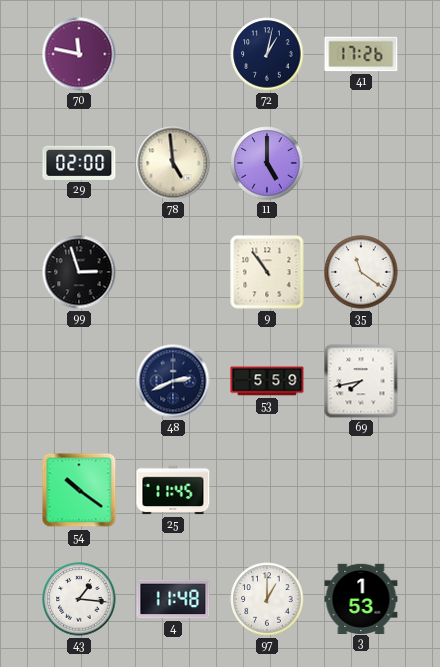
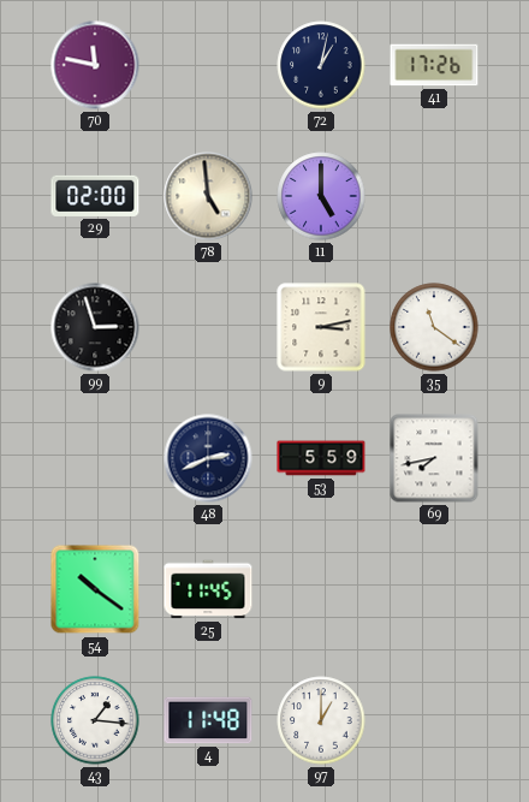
9: 10:54 -> 3:13
3: 1:53 -> none
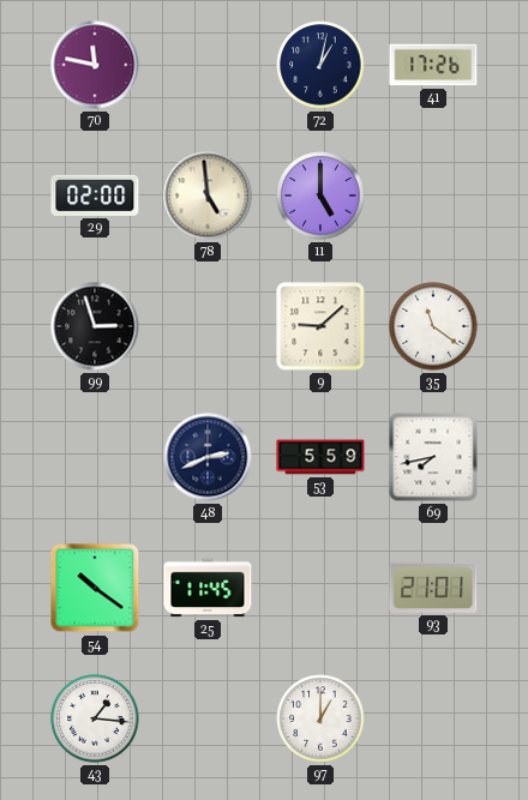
9: 3:13 -> 9:08
93: none -> 21:01
4: 11:48 -> none
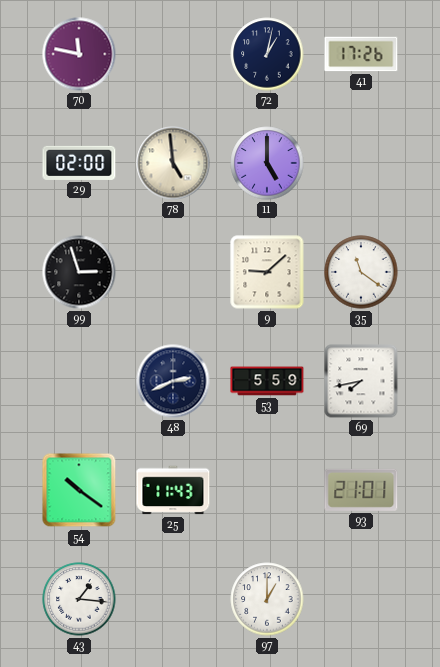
25: 11:45 -> 11:43
